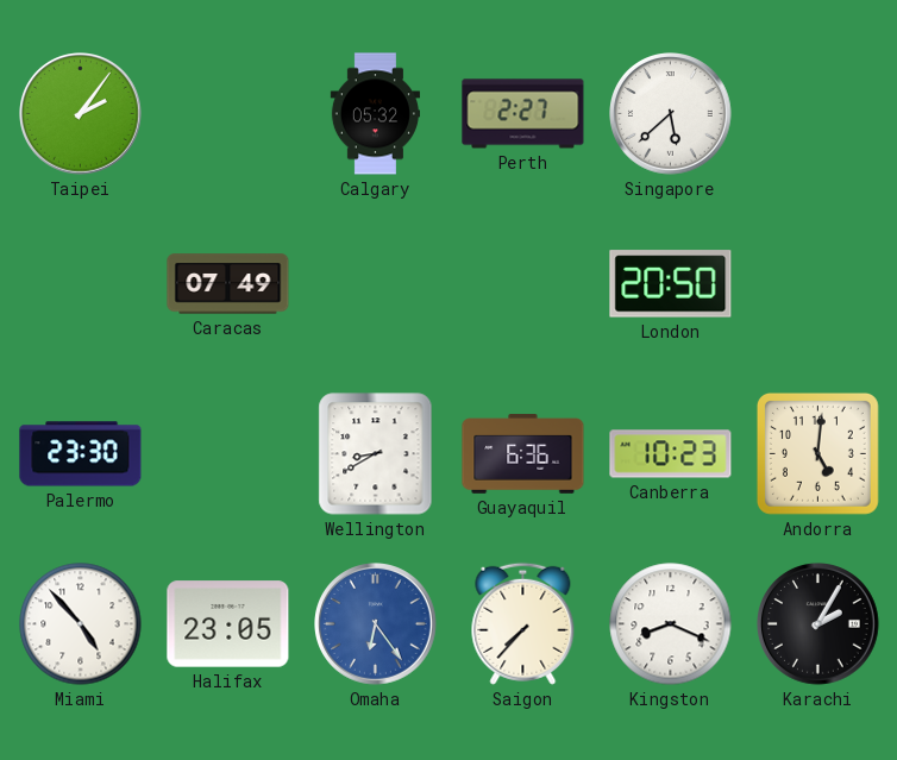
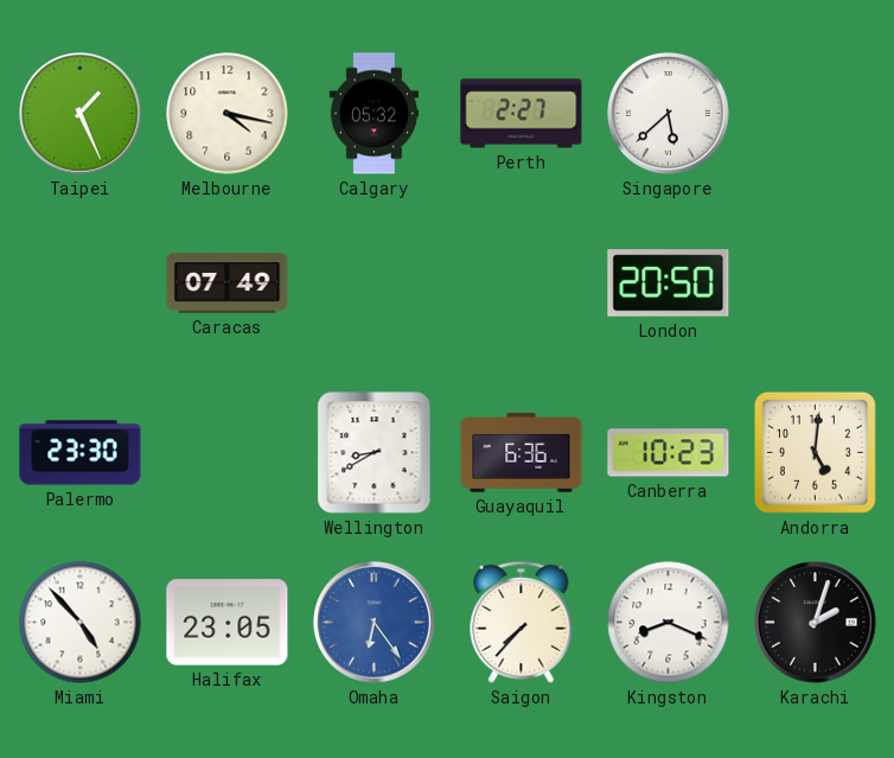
Taipei: 2:06 -> 1:26
Melbourne: none -> 4:17
Karachi: 2:05 -> 2:03
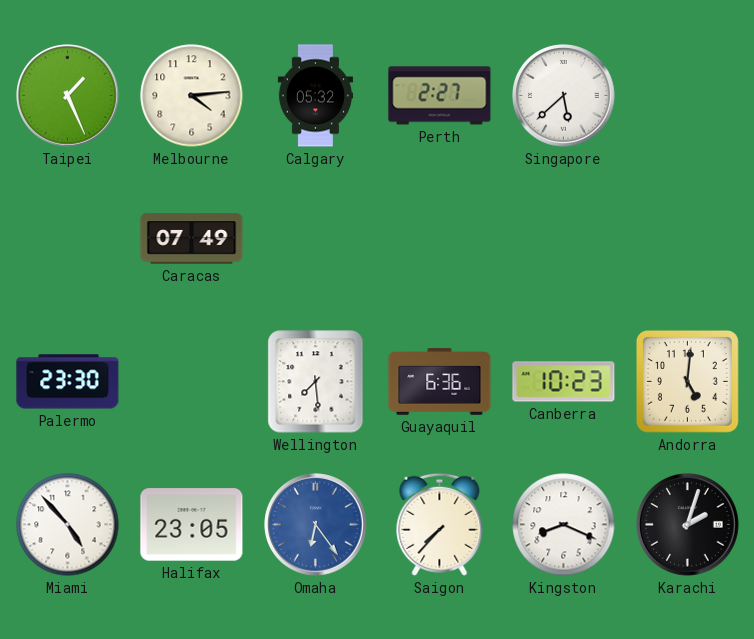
Melbourne: 4:17 -> 4:14
London: 20:50 -> none
Wellington: 8:40 -> 7:29
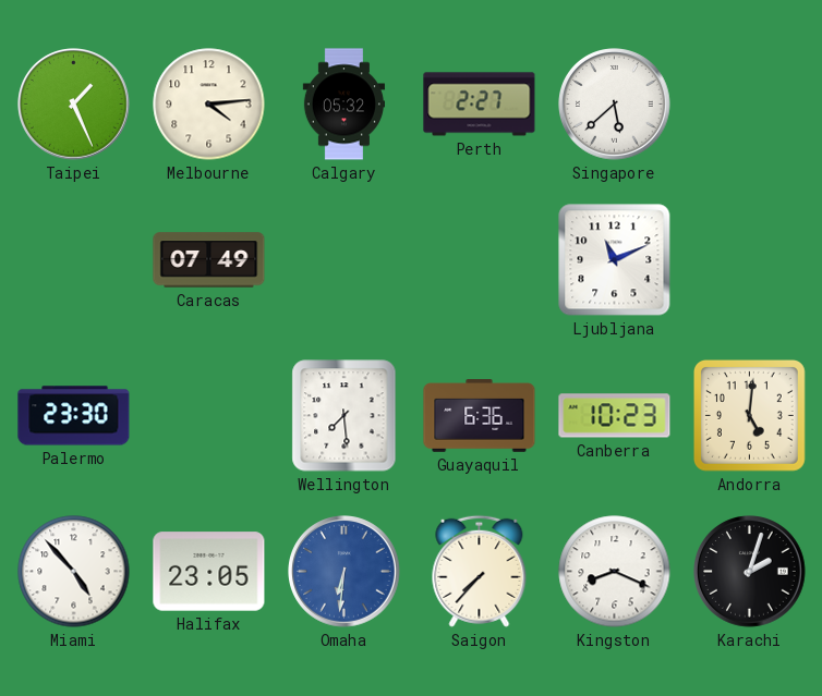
Ljubljana: none -> 11:11
Omaha: 6:24 -> 6:31
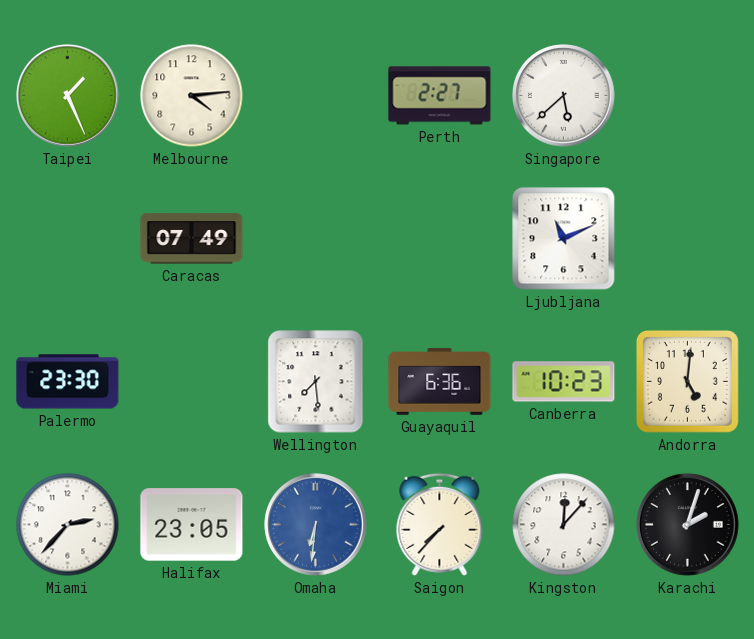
Calgary: 05:32 -> none
Miami: 4:53 -> 2:37
Kingston: 8:19 -> 12:07
